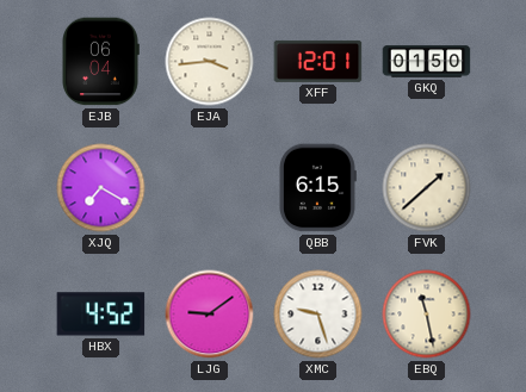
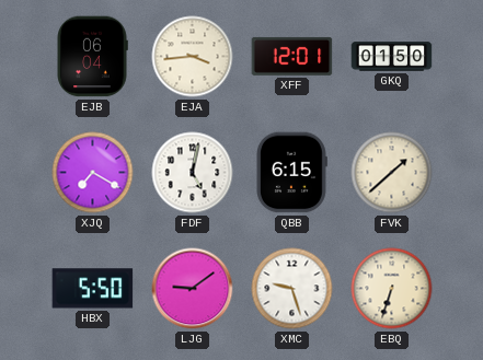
FDF: none -> 5:02
HBX: 4:52 -> 5:50
EBQ: 11:28 -> 6:33
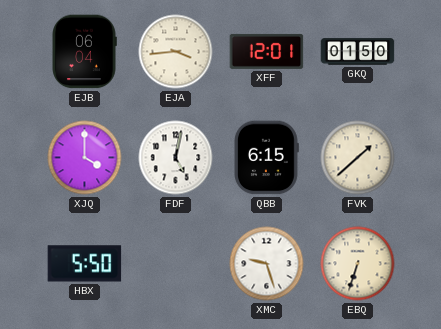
XJQ: 7:20 -> 4:00
LJG: 9:09 -> none
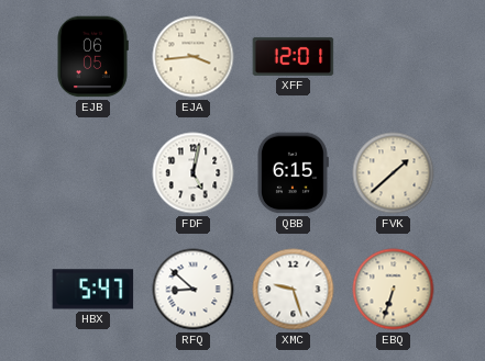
EJB: 06:04 -> 06:05
GKQ: 01:50 -> none
XJQ: 4:00 -> none
HBX: 5:50 -> 5:47
RFQ: none -> 8:52
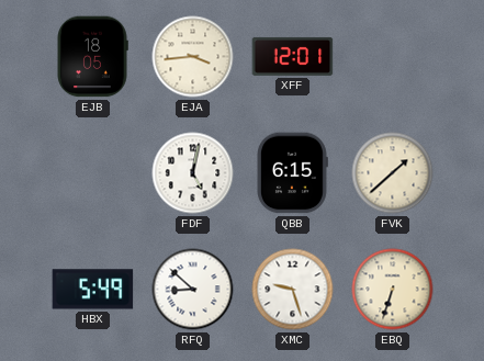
EJB: 06:05 -> 18:05
HBX: 5:47 -> 5:49
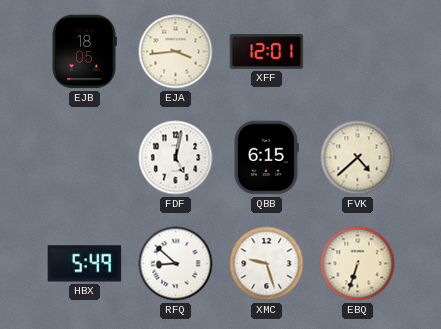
FVK: 1:38 -> 4:38
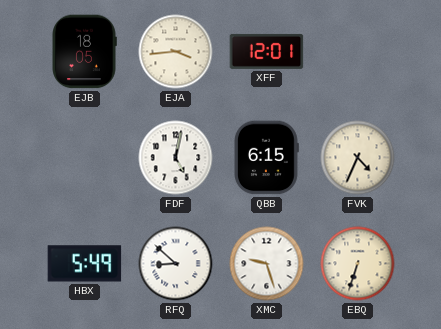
FVK: 4:38 -> 4:34
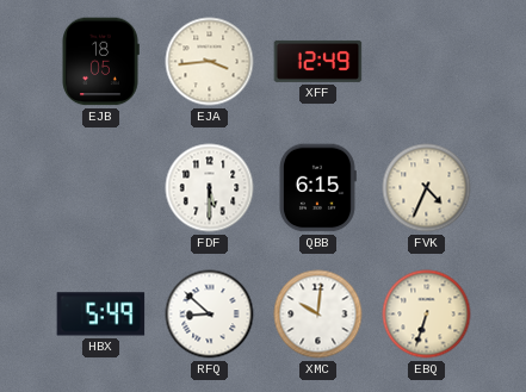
XFF: 12:01 -> 12:49
FDF: 5:02 -> 5:30
XMC: 9:27 -> 10:01
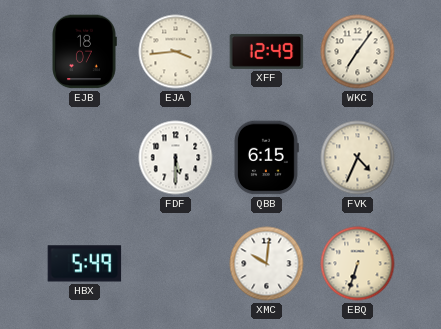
EJB: 18:05 -> 18:07
WKC: none -> 7:06
RFQ: 8:52 -> none
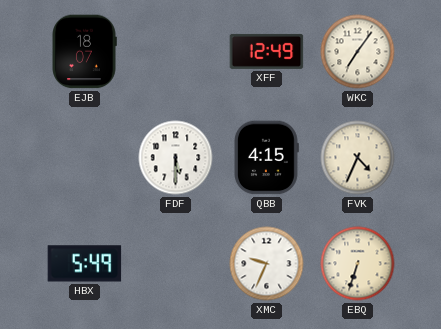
EJA: 3:44 -> none
QBB: 6:15 -> 4:15
XMC: 10:01 -> 9:34
